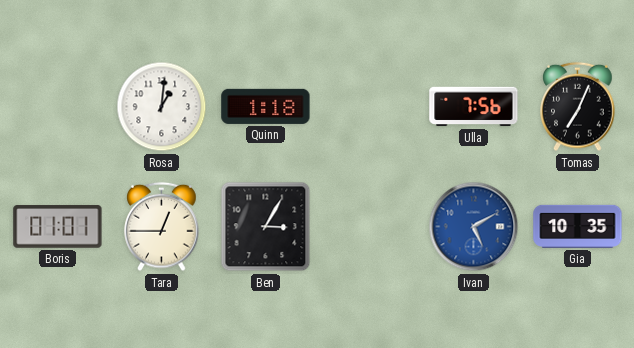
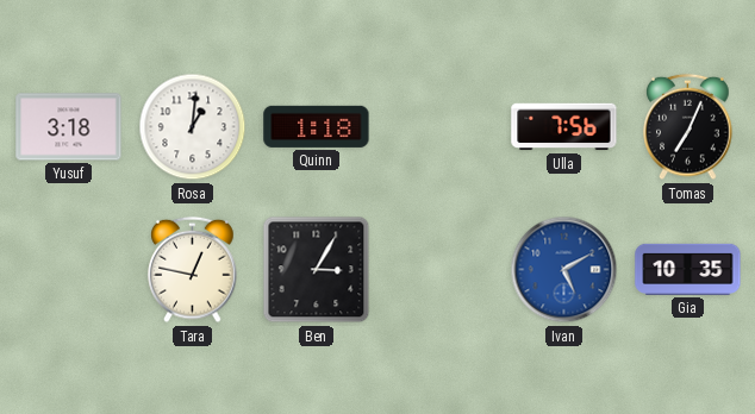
Yusuf: none -> 3:18
Boris: 01:01 -> none
Tara: 12:45 -> 12:47
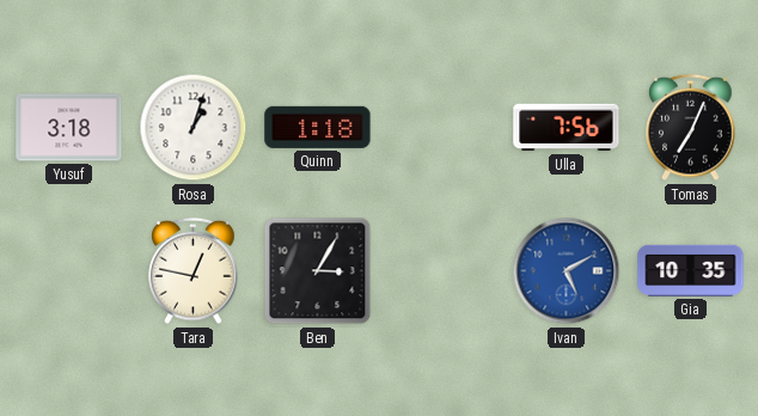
Rosa: 1:01 -> 1:03
